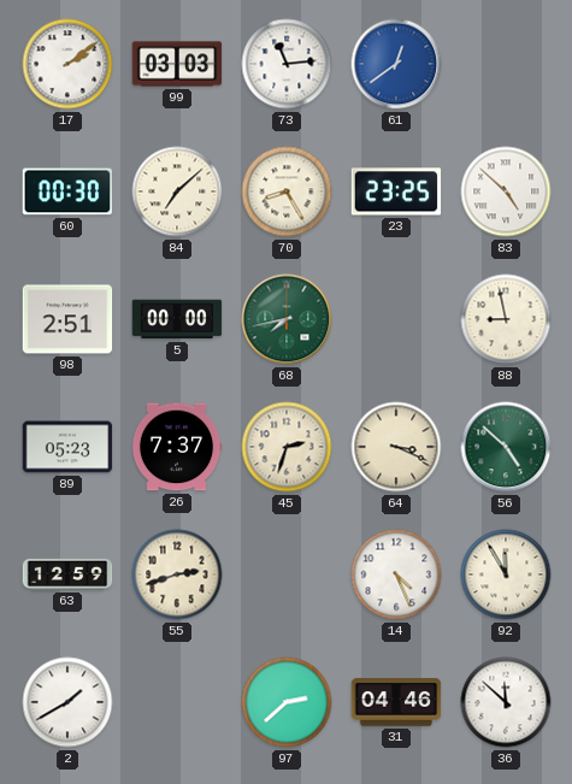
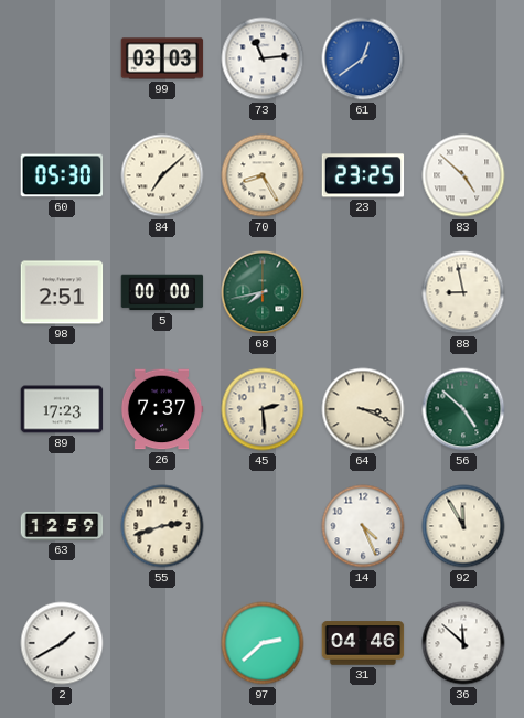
17: 2:09 -> none
60: 00:30 -> 05:30
89: 05:23 -> 17:23
45: 2:33 -> 2:29
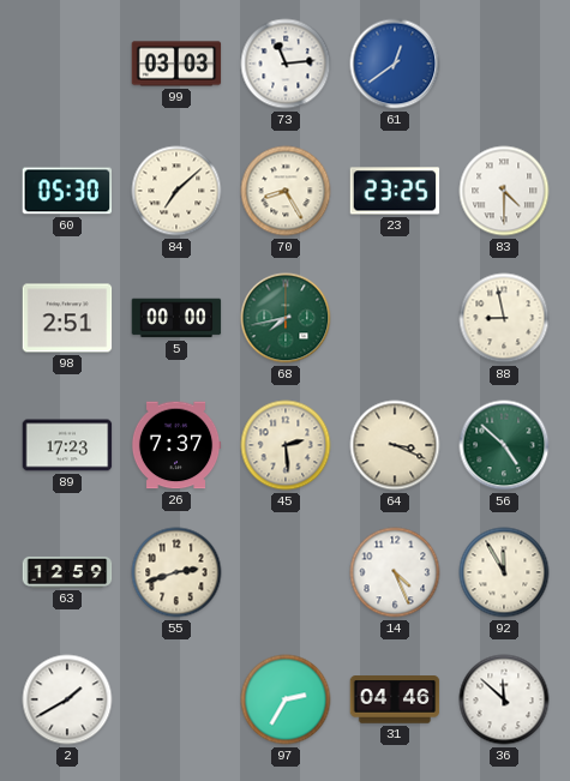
83: 4:52 -> 4:30
97: 2:38 -> 2:35
